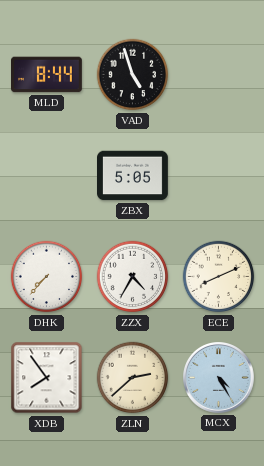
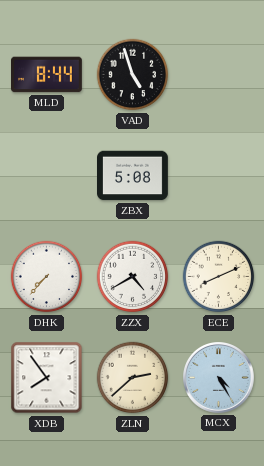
ZBX: 5:05 -> 5:08
ZZX: 4:35 -> 4:40
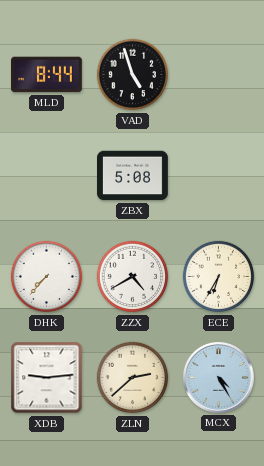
ECE: 8:11 -> 6:35
XDB: 7:54 -> 9:14
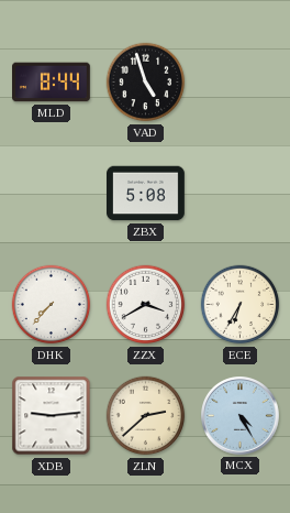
ZZX: 4:40 -> 3:40
